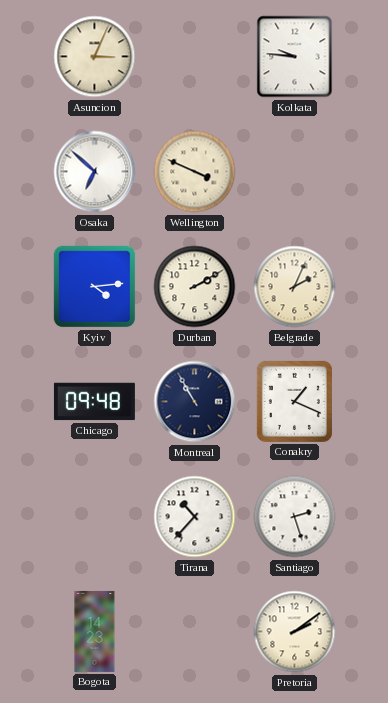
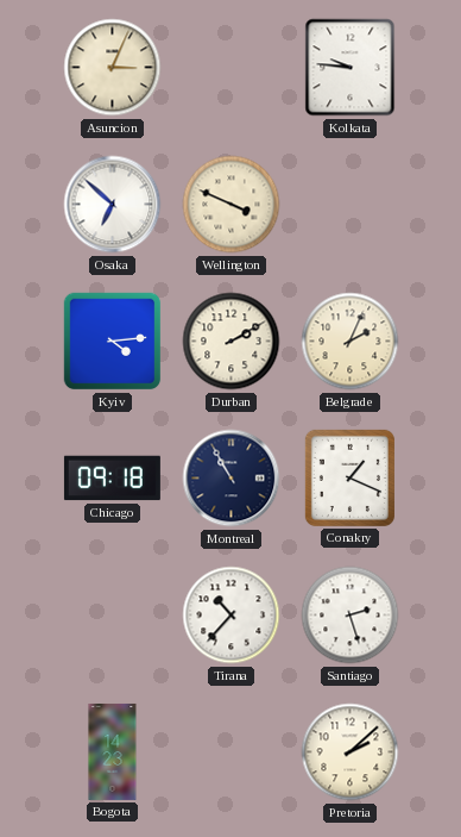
Chicago: 09:48 -> 09:18
Pretoria: 2:09 -> 2:08
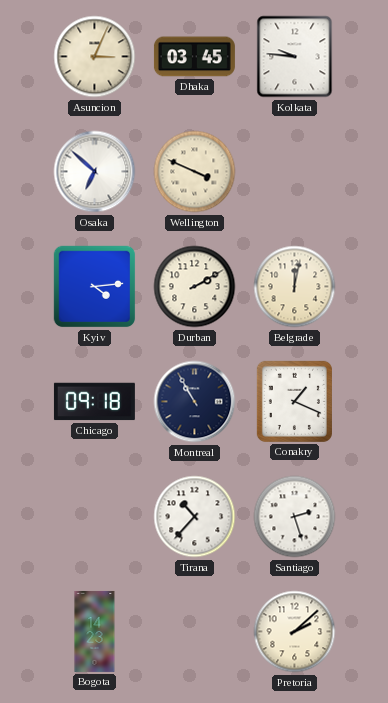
Dhaka: none -> 03:45
Belgrade: 2:04 -> 12:02
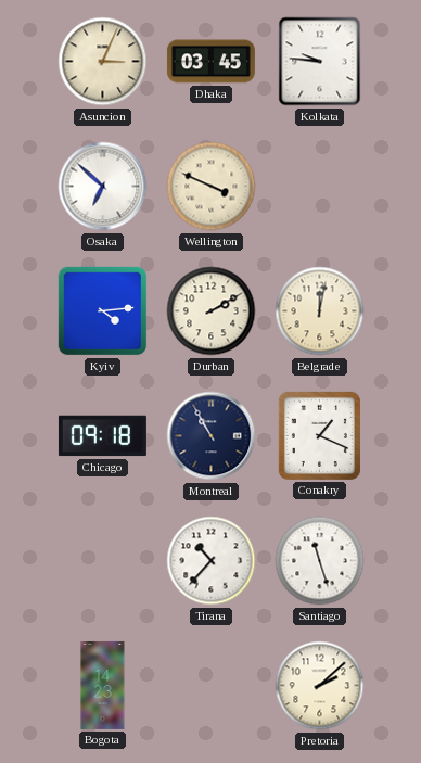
Santiago: 2:27 -> 11:27
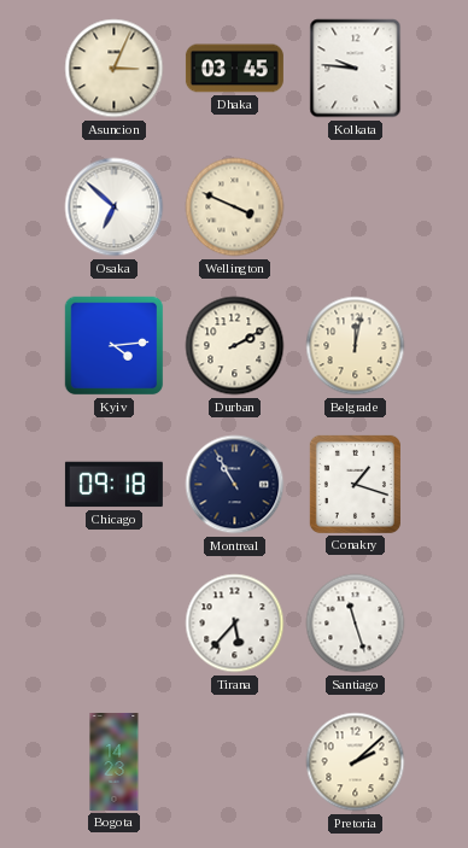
Conakry: 1:19 -> 1:18
Tirana: 10:37 -> 5:37
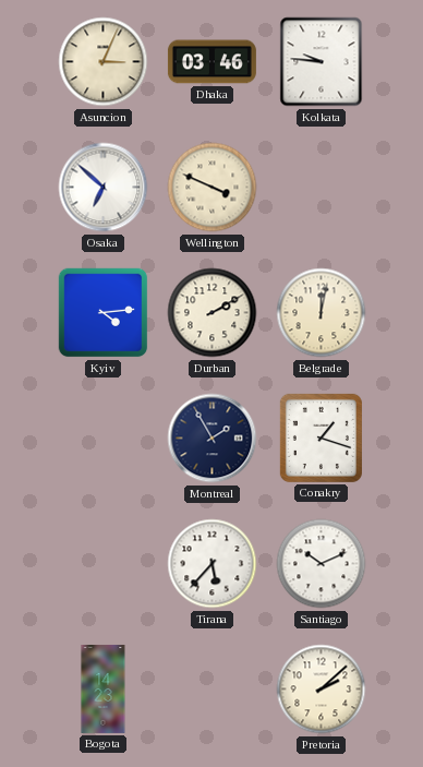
Dhaka: 03:45 -> 03:46
Chicago: 09:18 -> none
Montreal: 10:55 -> 1:55
Santiago: 11:27 -> 10:11
